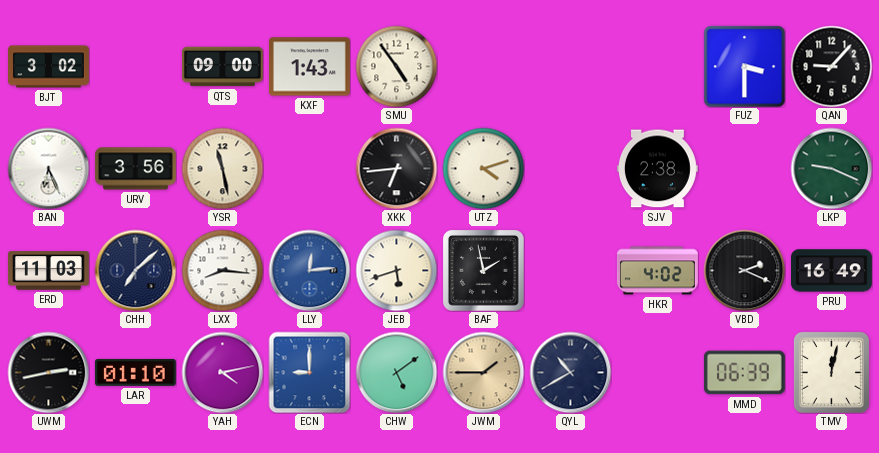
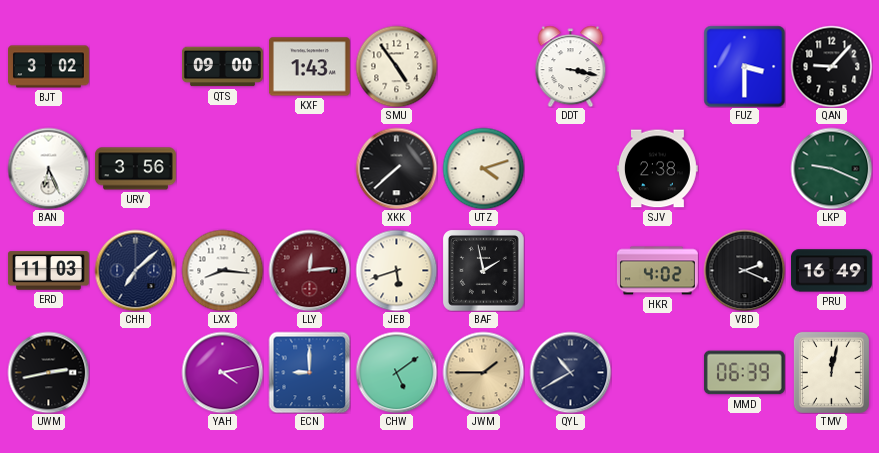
DDT: none -> 3:17
YSR: 11:28 -> none
XKK: 6:44 -> 7:38
LLY dial: blue -> burgundy
LAR: 01:10 -> none
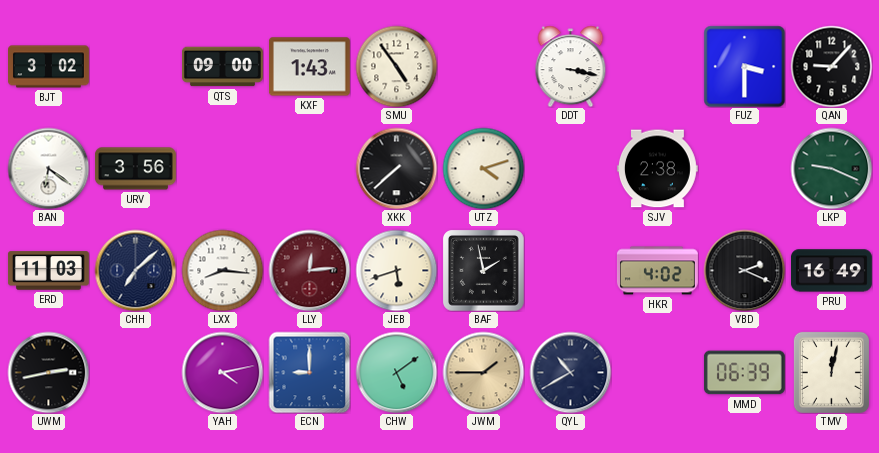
BAN: 6:26 -> 6:21
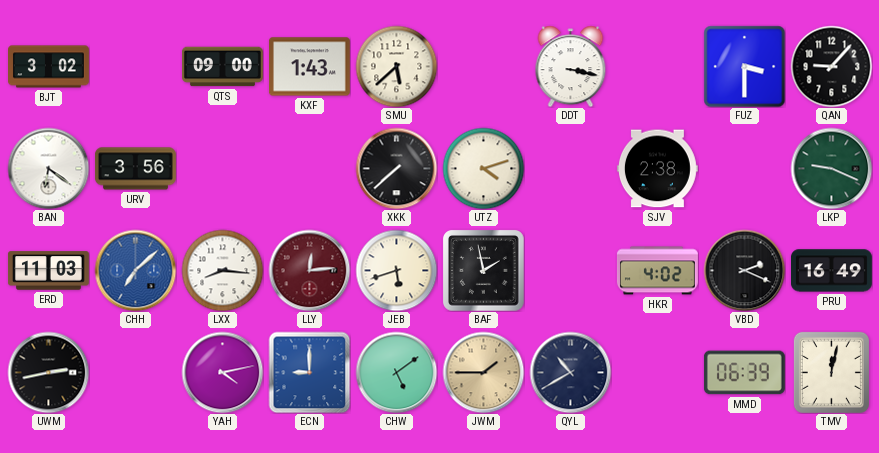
SMU: 4:54 -> 5:38
CHH dial: navy -> blue
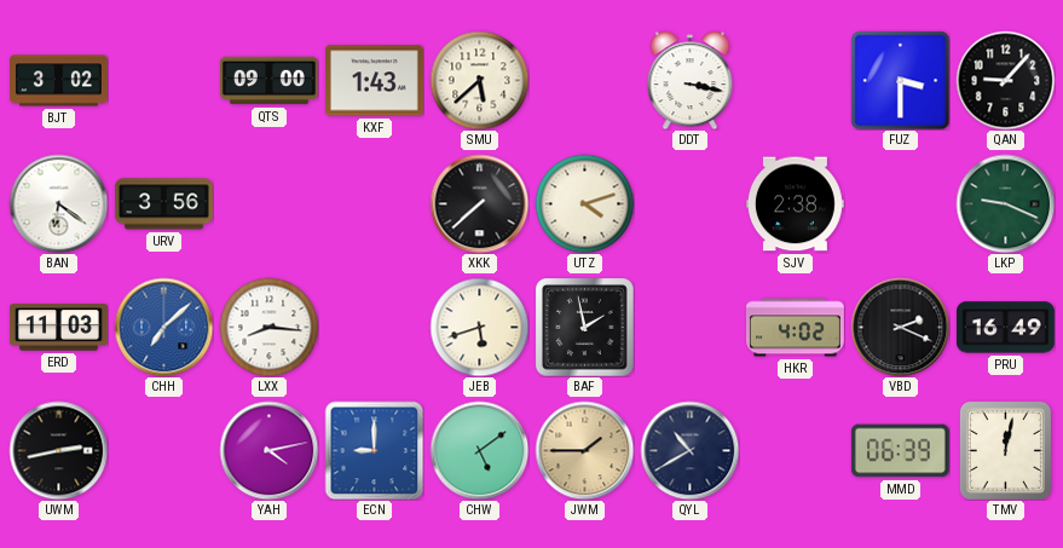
LLY: 12:14 -> none
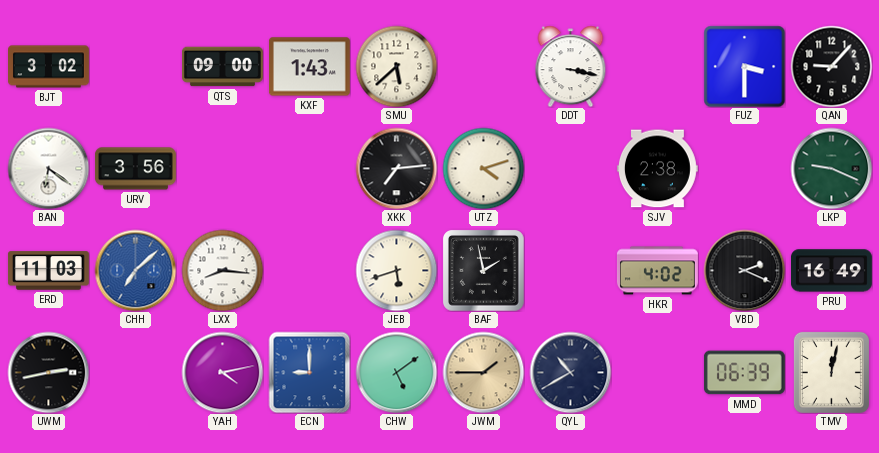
XKK: 7:38 -> 7:14
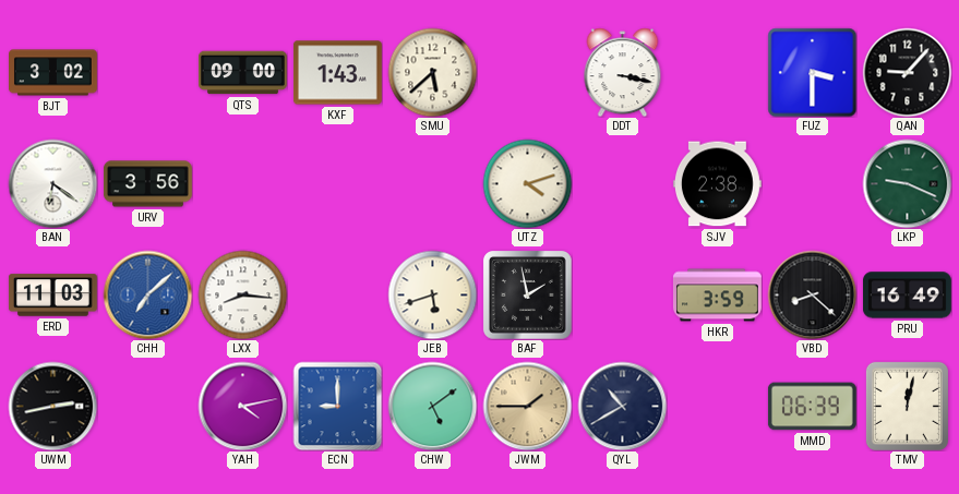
XKK: 7:14 -> none
HKR: 4:02 -> 3:59
VBD: 2:19 -> 8:22
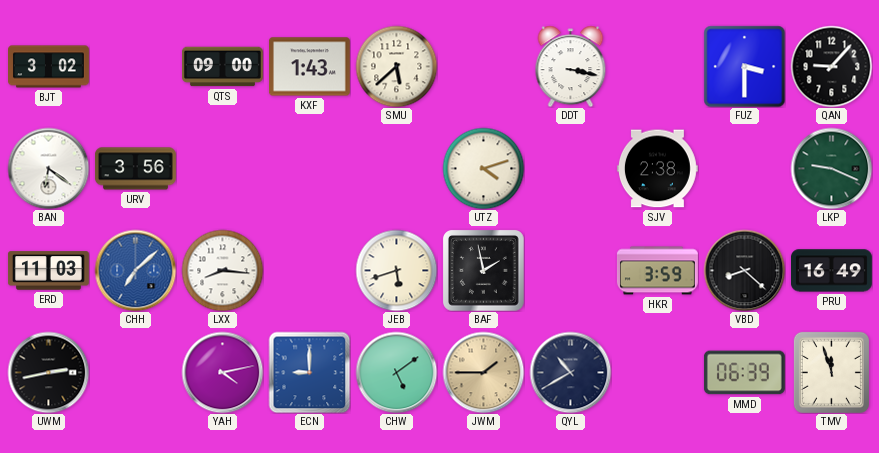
TMV: 12:02 -> 11:57
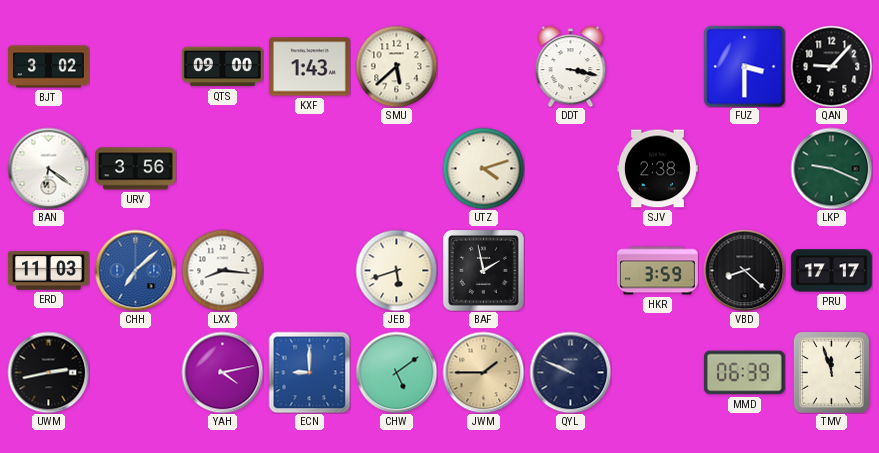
PRU: 16:49 -> 17:17
QYL: 10:40 -> 9:49
